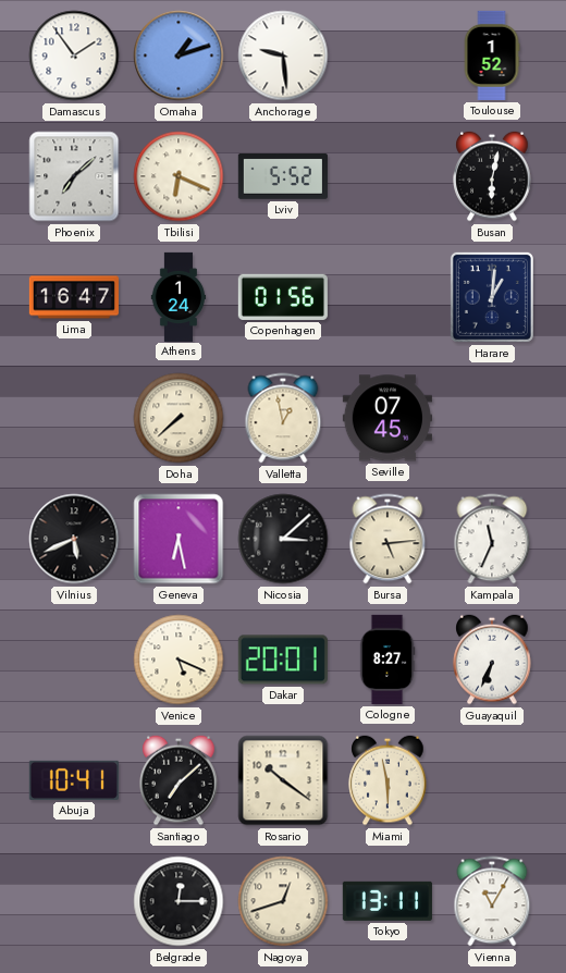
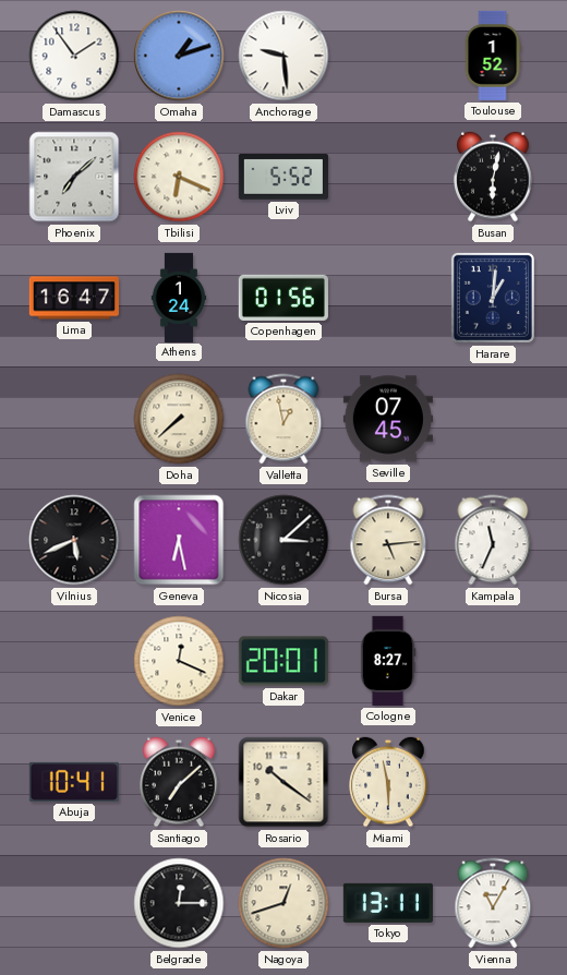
Venice: 5:19 -> 12:19
Guayaquil: 6:34 -> none
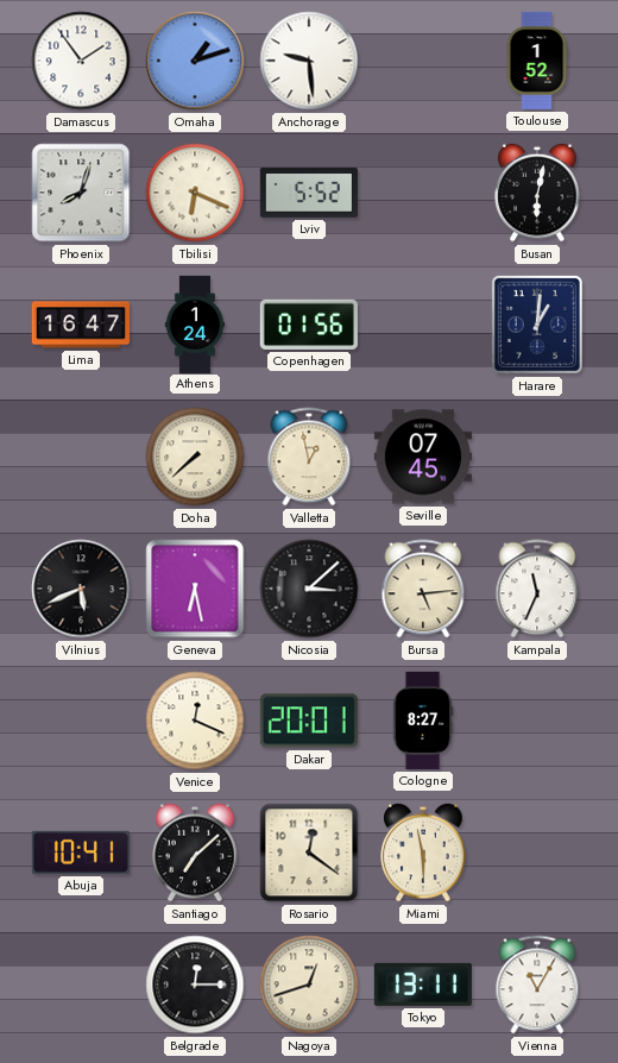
Phoenix: 7:08 -> 8:03
Rosario: 10:21 -> 12:21
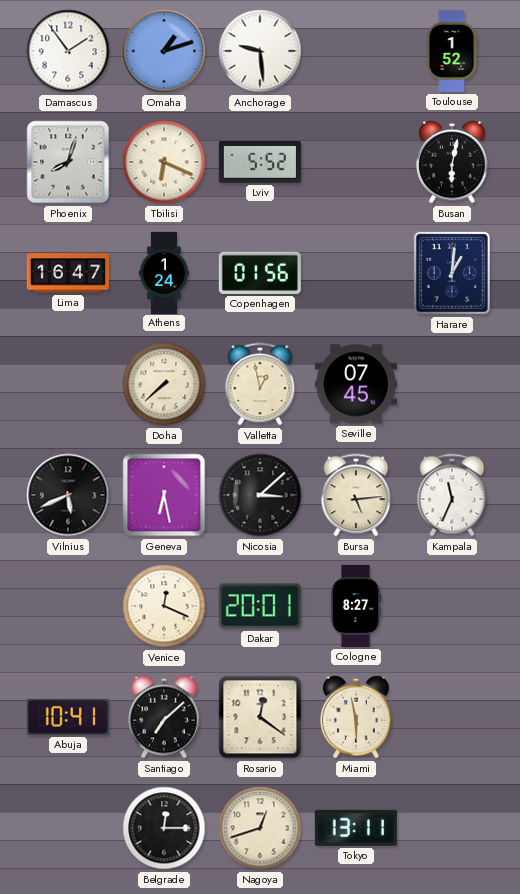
Vienna: 11:05 -> none
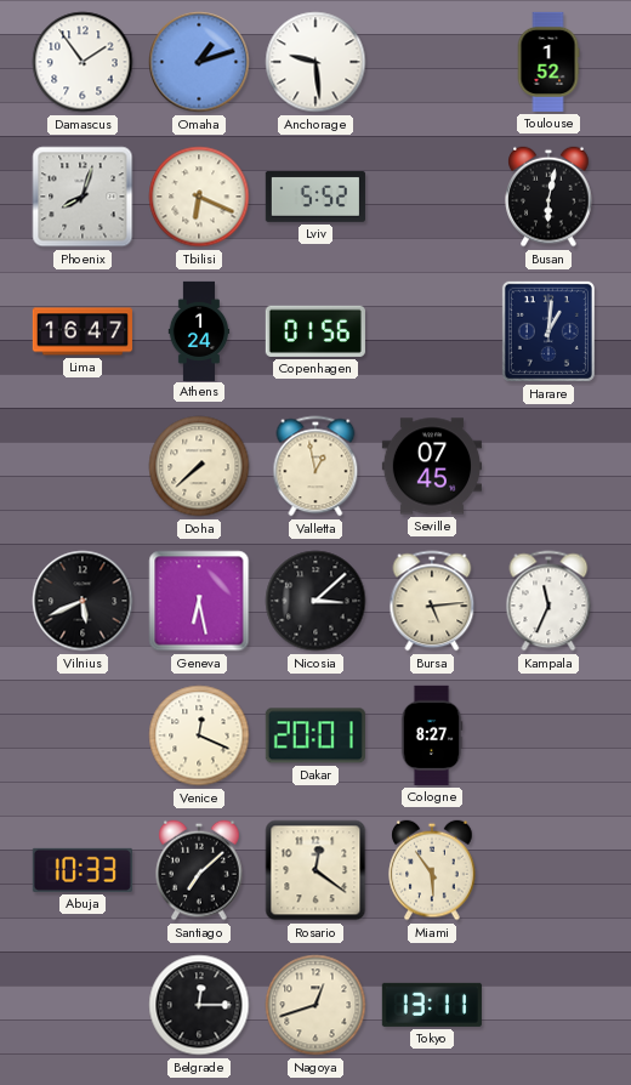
Abuja: 10:41 -> 10:33
Miami: 5:58 -> 5:54
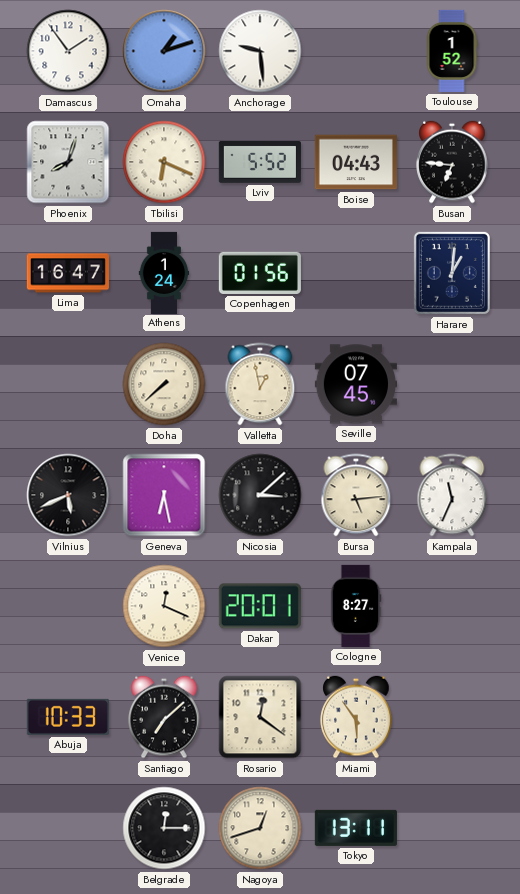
Boise: none -> 04:43
Busan: 6:02 -> 6:46
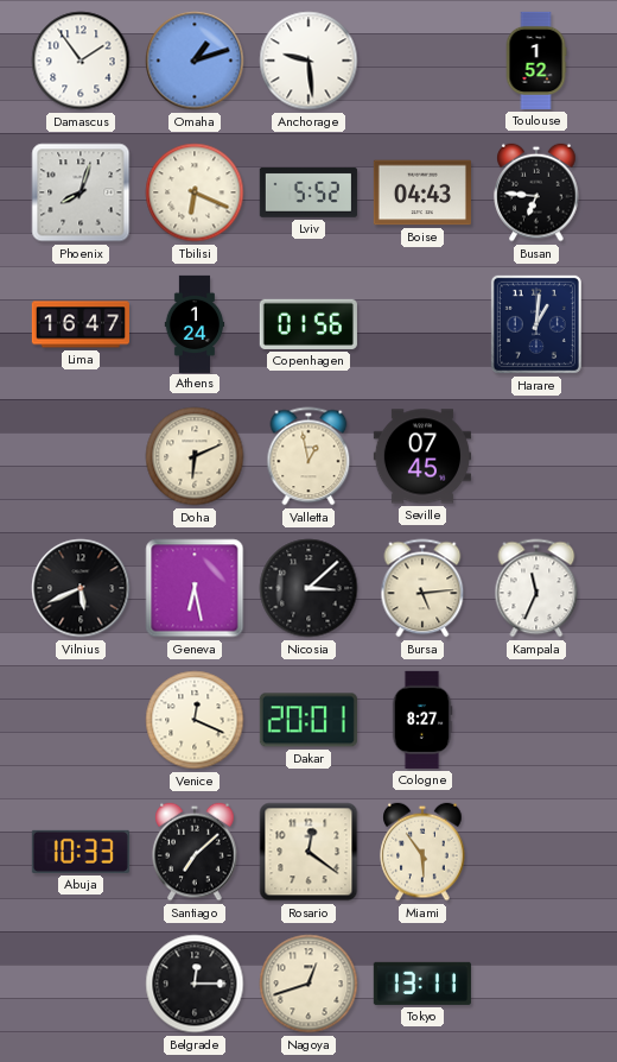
Doha: 7:38 -> 6:11
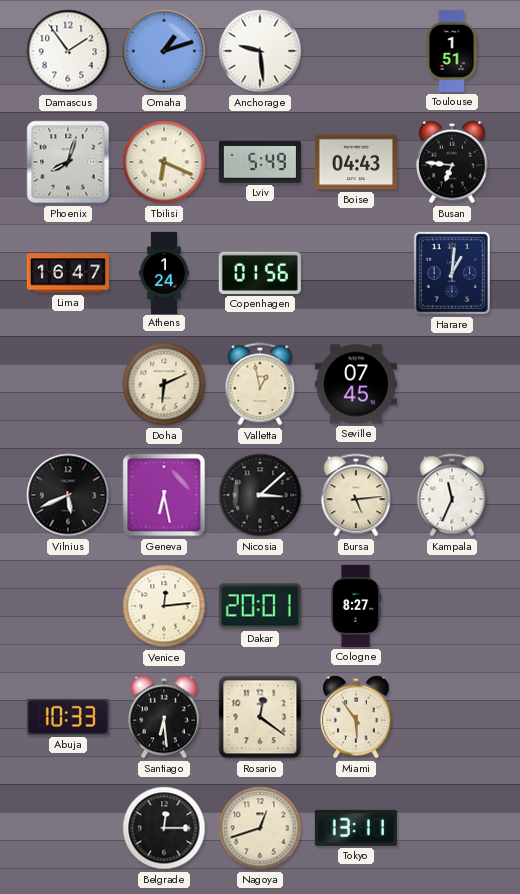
Toulouse: 1:52 -> 1:51
Lviv: 5:52 -> 5:49
Venice: 12:19 -> 12:14
Santiago: 7:08 -> 6:29
